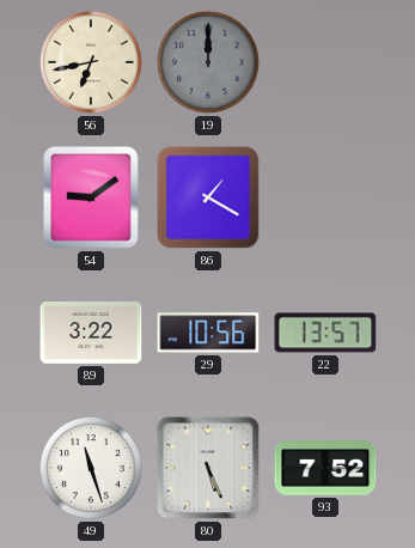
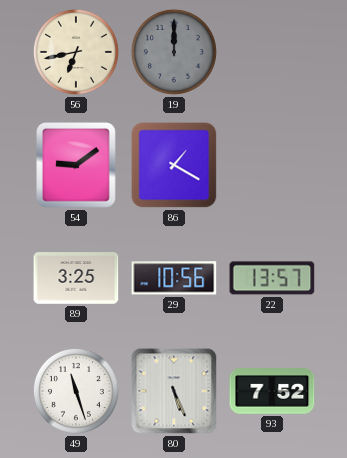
89: 3:22 -> 3:25
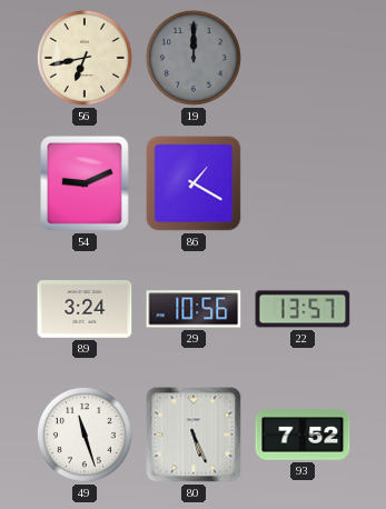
54: 9:09 -> 9:11
89: 3:25 -> 3:24
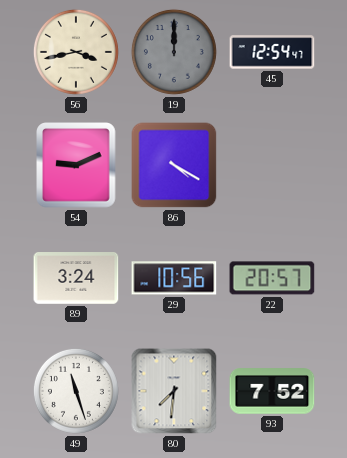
56: 6:43 -> 3:43
45: none -> 12:54
86: 1:20 -> 4:20
22: 13:57 -> 20:57
80: 5:26 -> 7:31
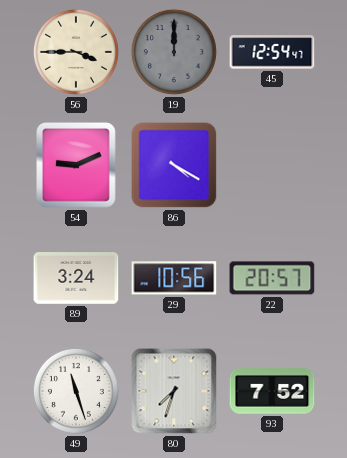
56: 3:43 -> 3:45
80: 7:31 -> 7:33
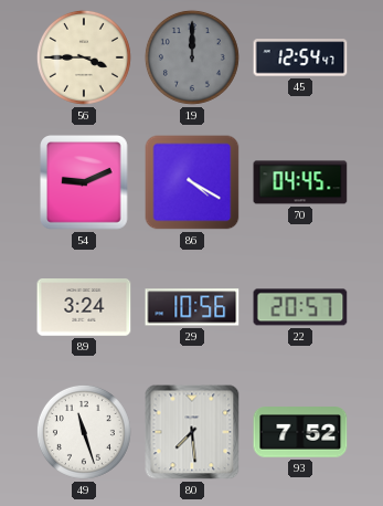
70: none -> 04:45
80: 7:33 -> 7:29
